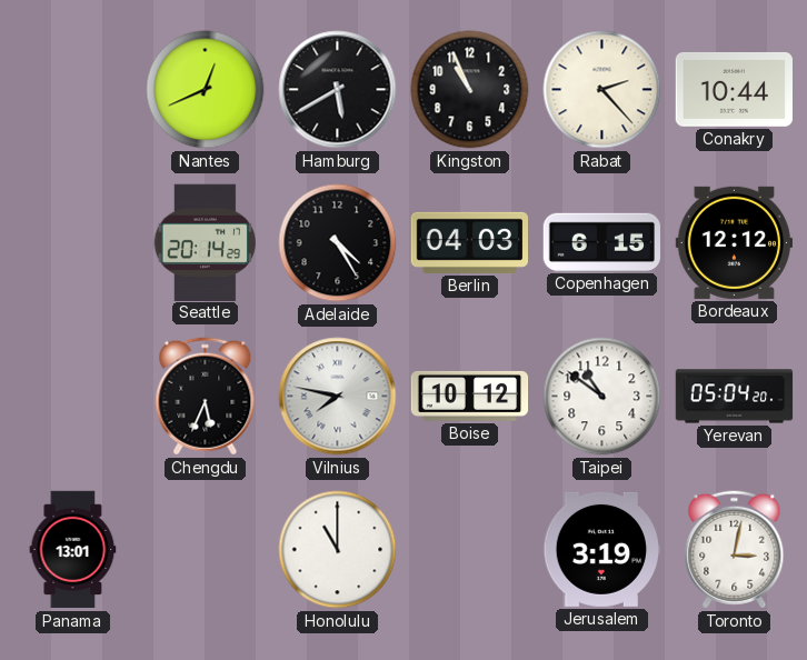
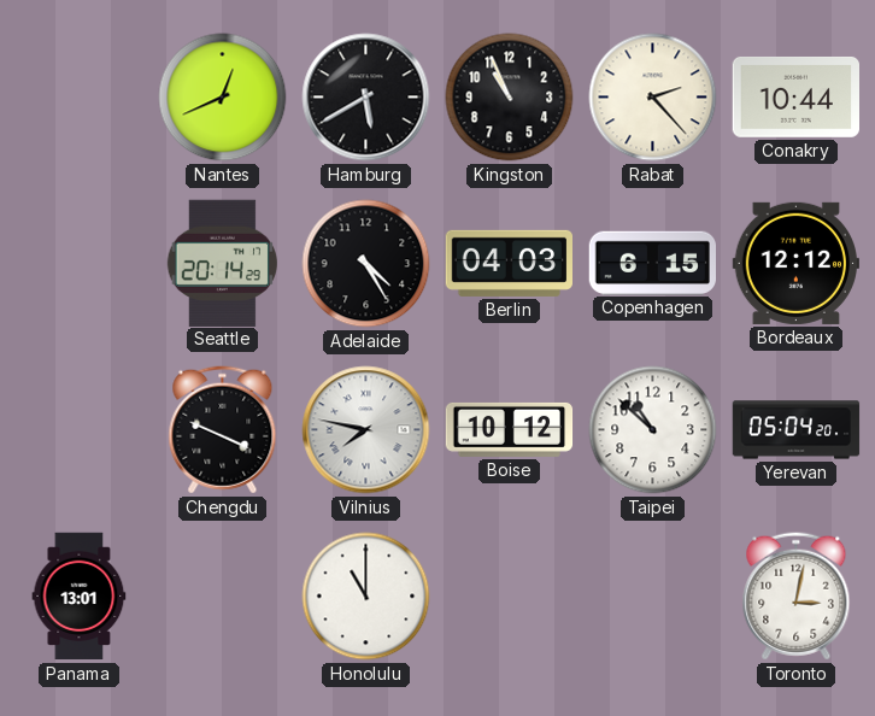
Chengdu: 5:34 -> 3:49
Taipei: 10:51 -> 10:52
Jerusalem: 3:19 -> none
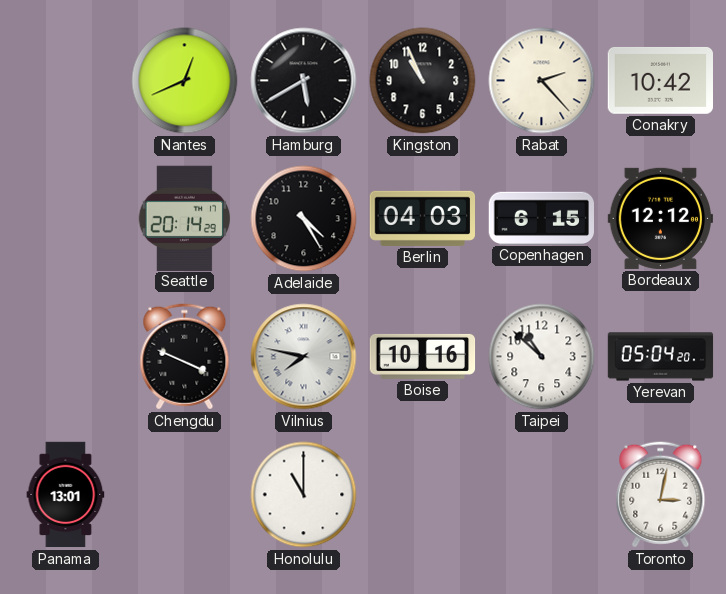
Conakry: 10:44 -> 10:42
Boise: 10:12 -> 10:16
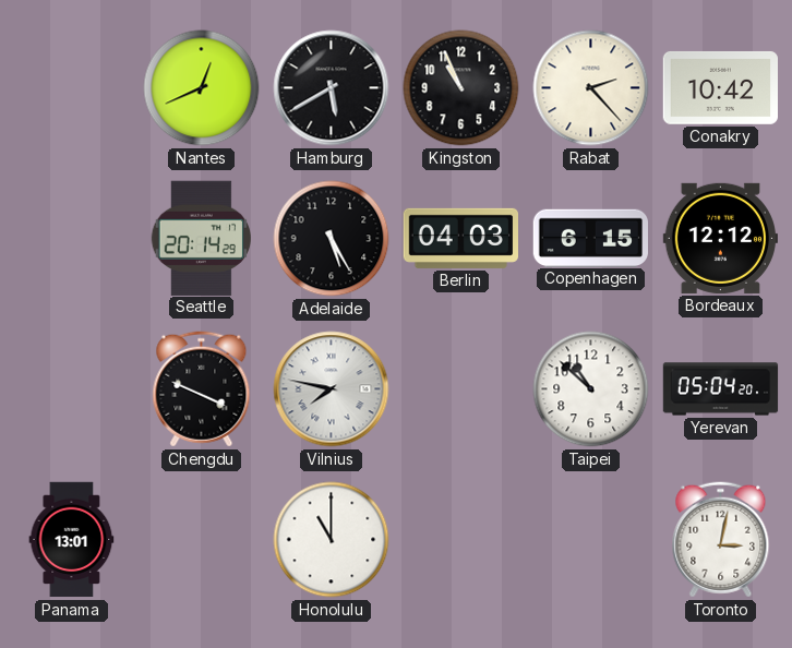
Adelaide: 4:25 -> 5:25
Boise: 10:16 -> none
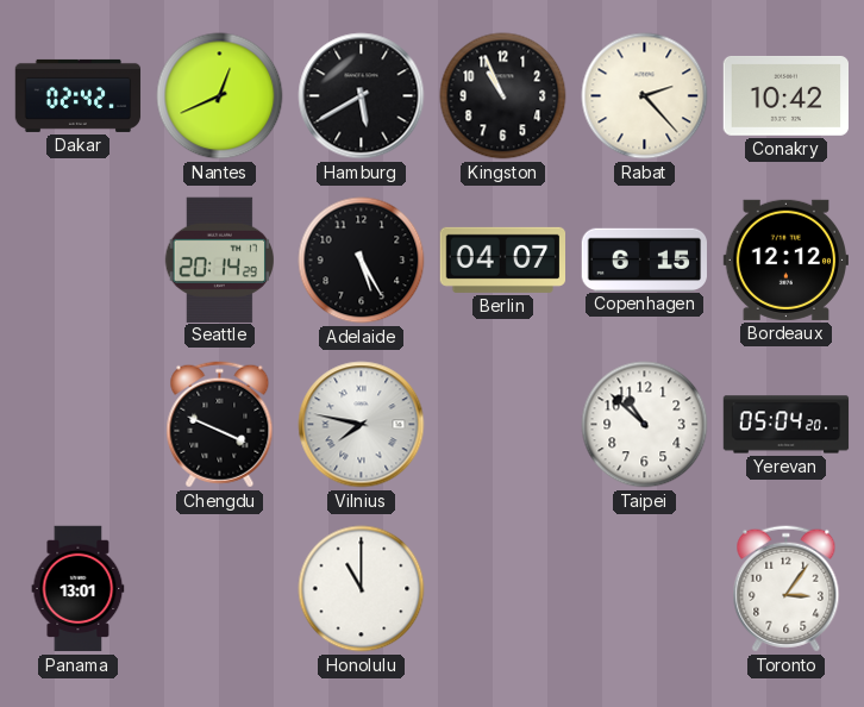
Dakar: none -> 02:42
Berlin: 04:03 -> 04:07
Toronto: 3:02 -> 3:06
